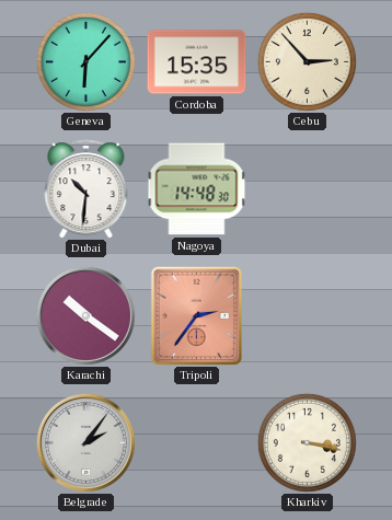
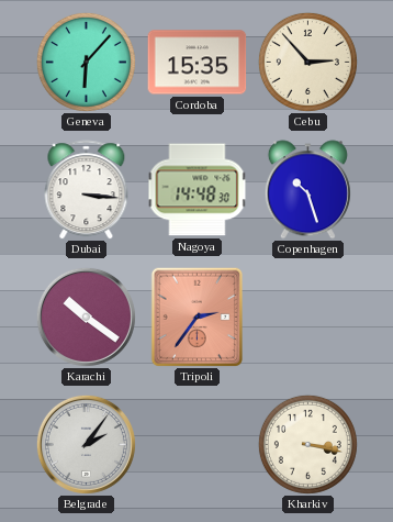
Dubai: 10:31 -> 3:16
Copenhagen: none -> 10:27
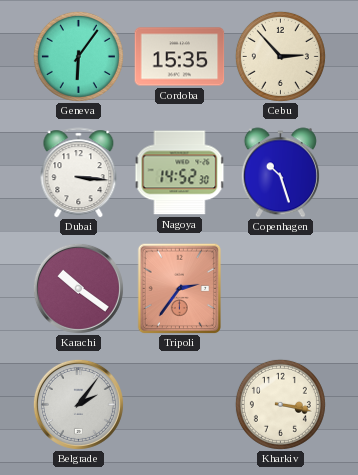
Geneva: 6:07 -> 6:06
Nagoya: 14:48 -> 14:52
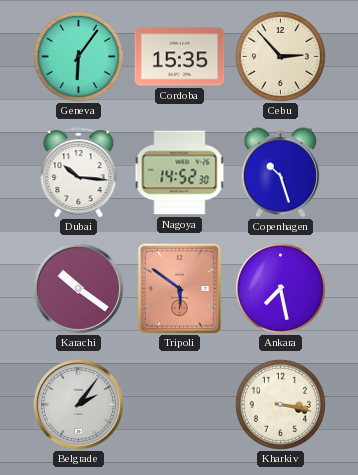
Dubai: 3:16 -> 10:16
Tripoli: 2:36 -> 5:51
Ankara: none -> 7:28
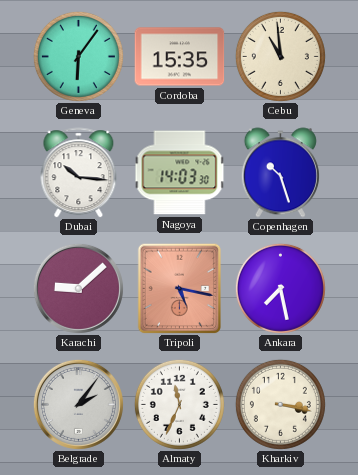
Cebu: 2:53 -> 10:59
Nagoya: 14:52 -> 14:03
Karachi: 10:21 -> 9:08
Tripoli: 5:51 -> 5:17
Almaty: none -> 11:34
